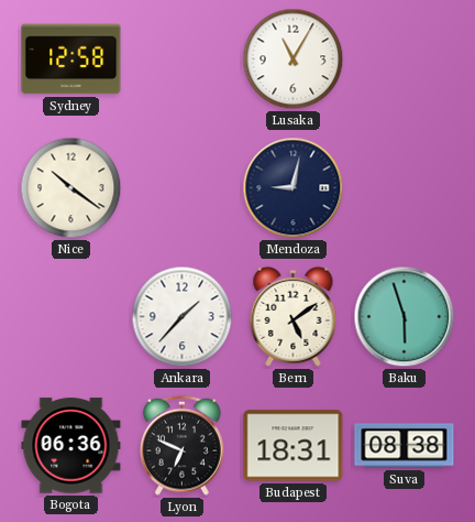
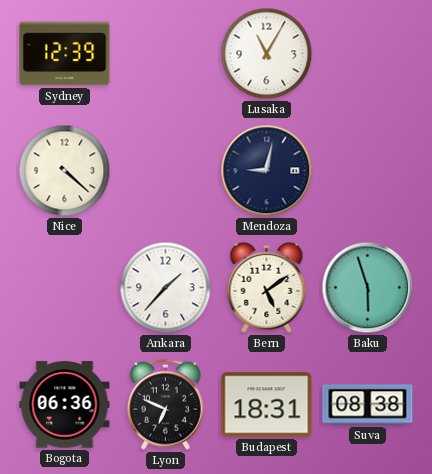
Sydney: 12:58 -> 12:39
Nice: 10:21 -> 4:22
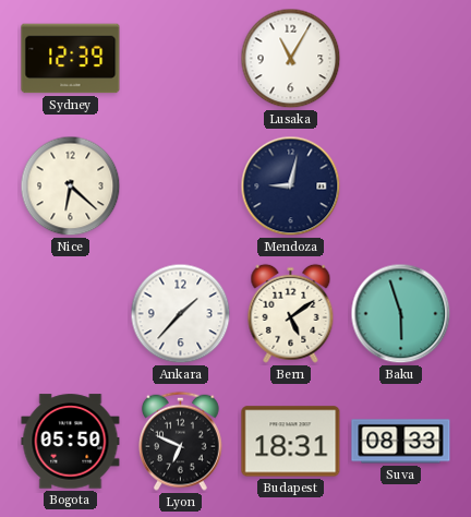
Nice: 4:22 -> 6:22
Bogota: 06:36 -> 05:50
Suva: 08:38 -> 08:33
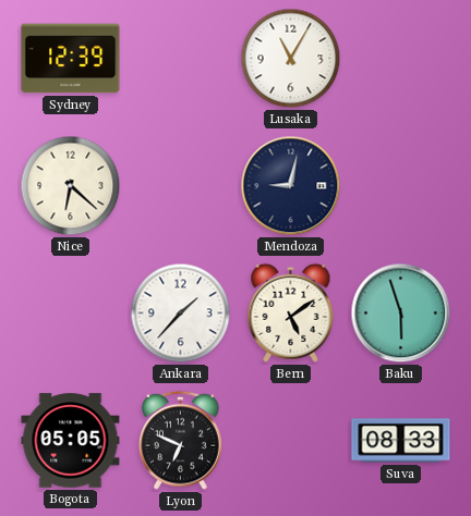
Bogota: 05:50 -> 05:05
Budapest: 18:31 -> none
